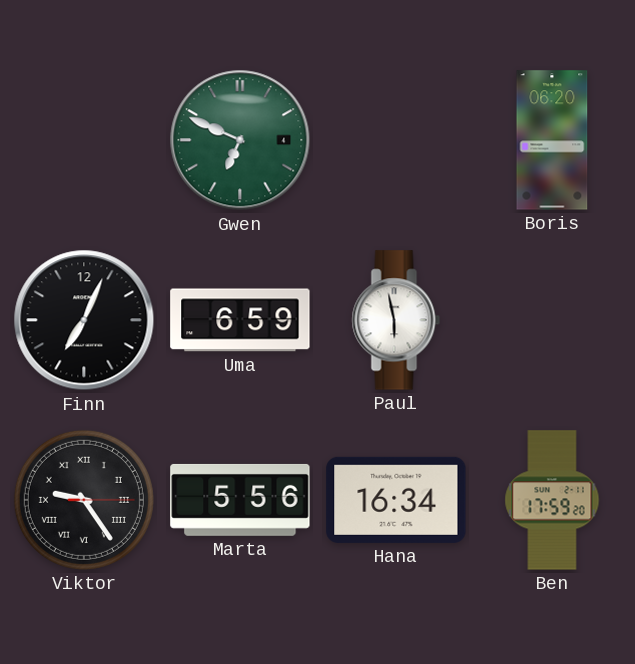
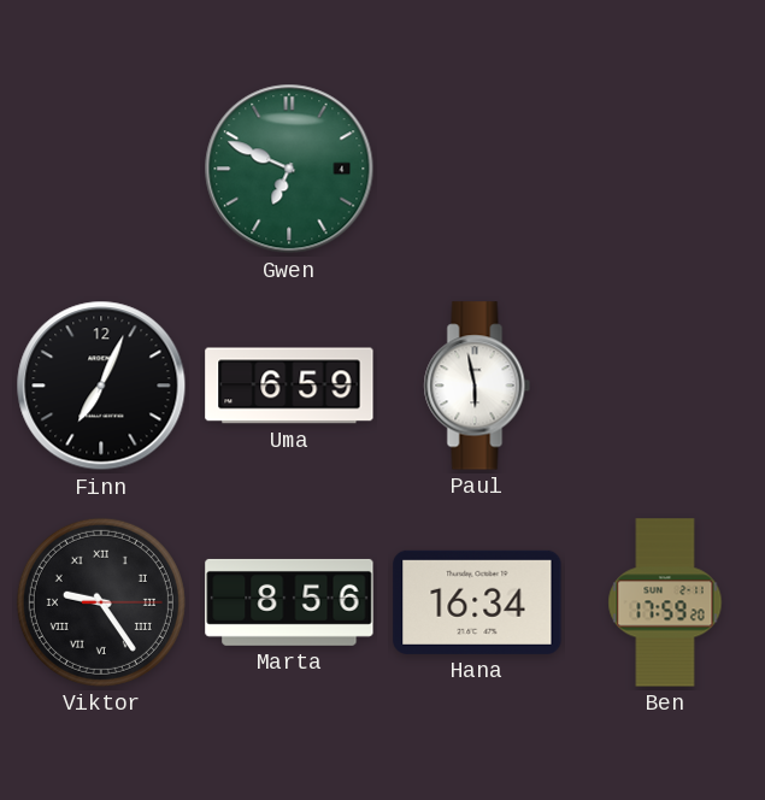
Boris: 06:20 -> none
Marta: 5:56 -> 8:56
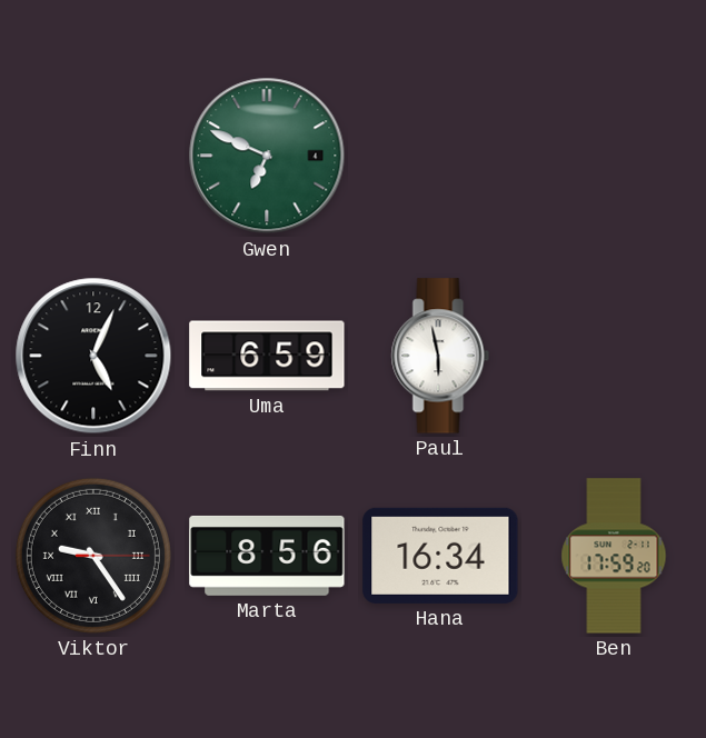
Finn: 7:04 -> 5:04
